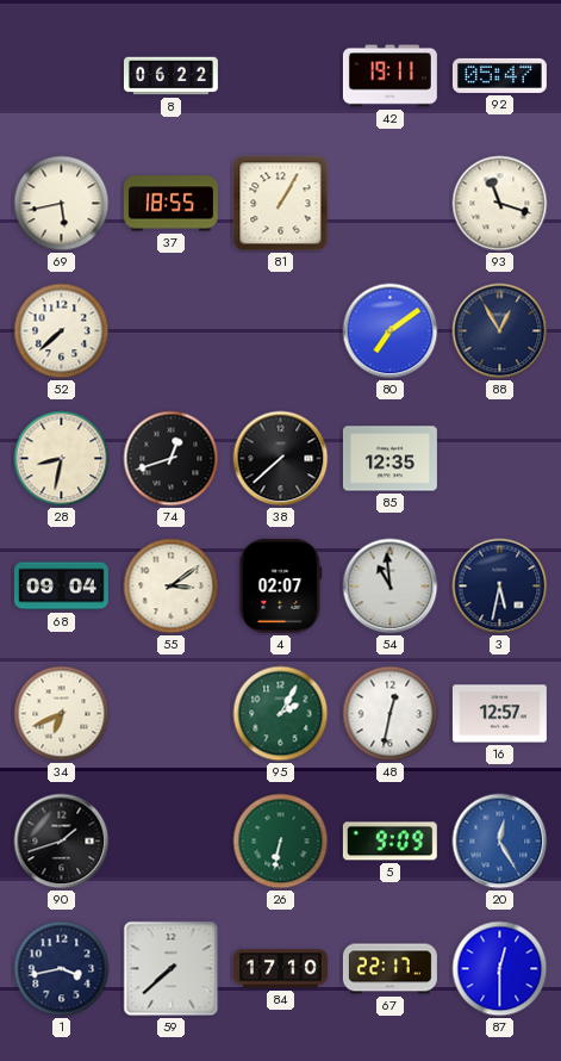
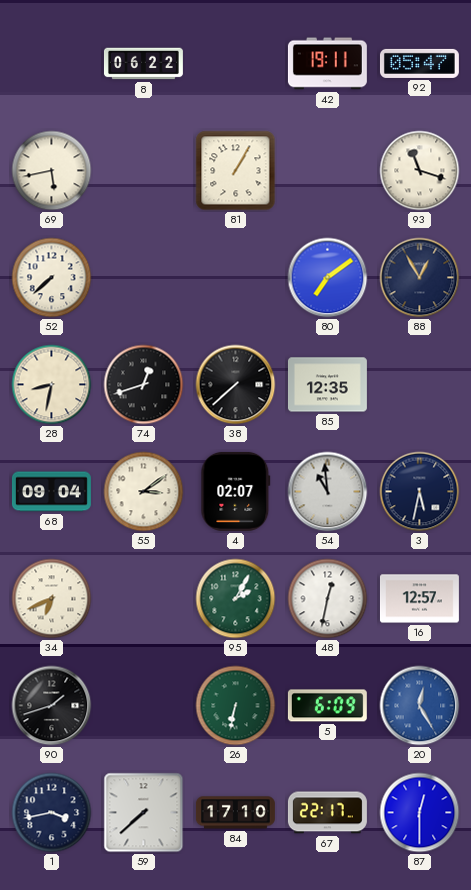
37: 18:55 -> none
5: 9:09 -> 6:09
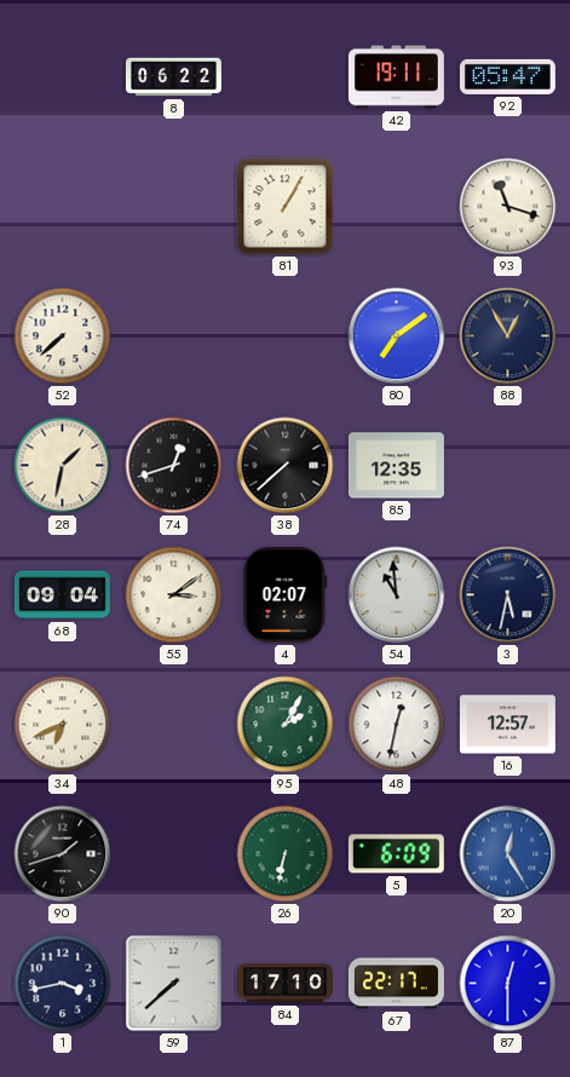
69: 5:43 -> none
28: 8:32 -> 1:32
